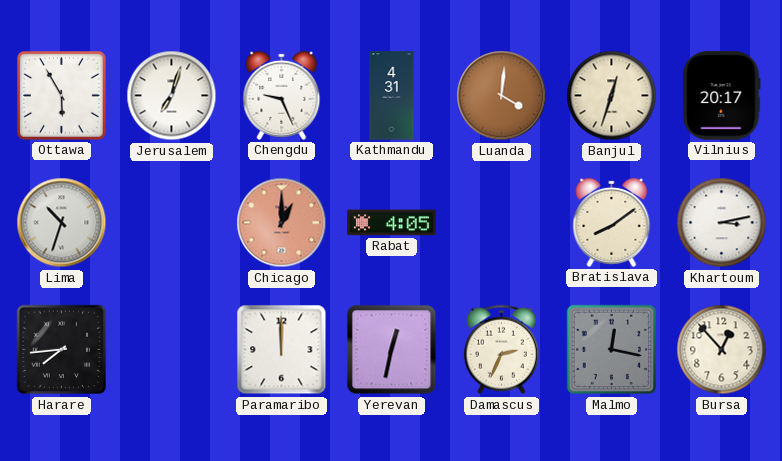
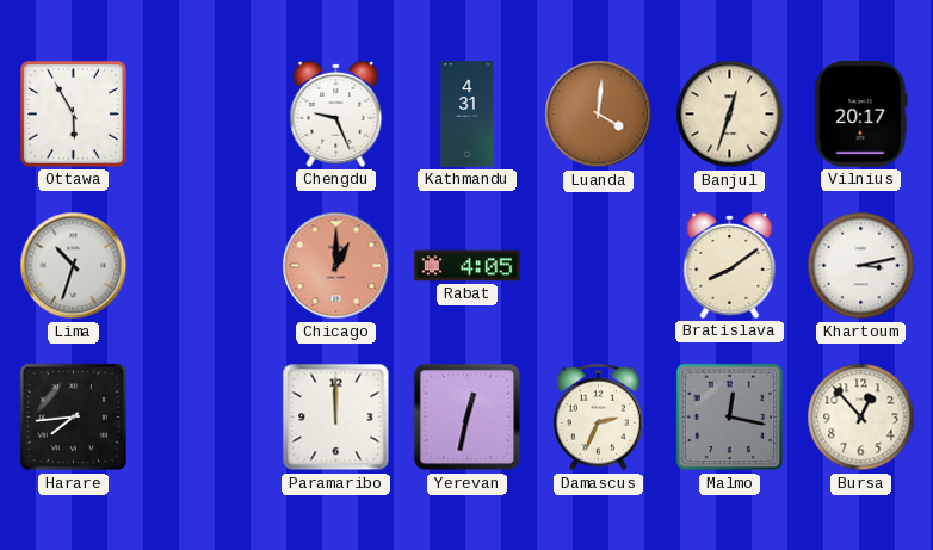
Jerusalem: 7:03 -> none
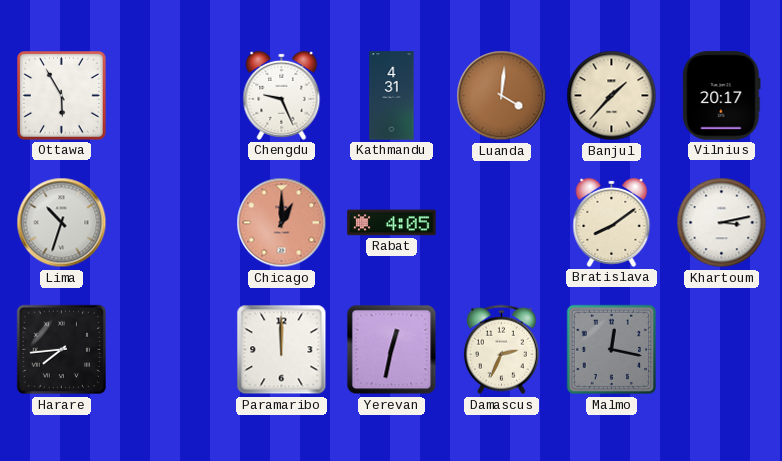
Banjul: 12:33 -> 1:37
Bursa: 12:53 -> none
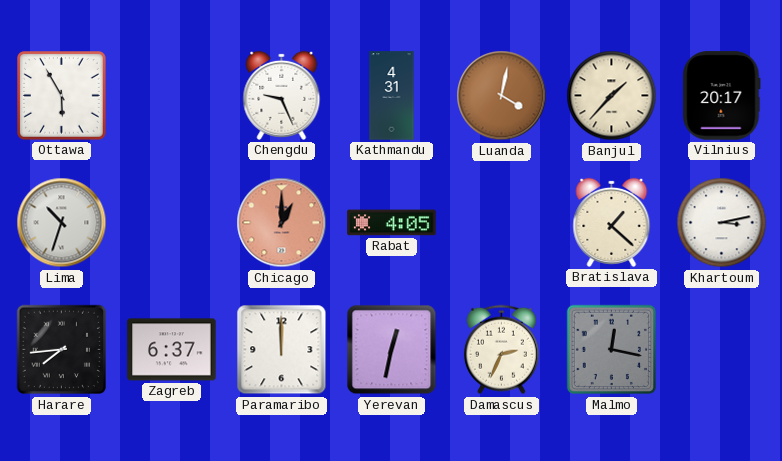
Luanda: 4:01 -> 4:02
Bratislava: 8:09 -> 1:22
Zagreb: none -> 6:37
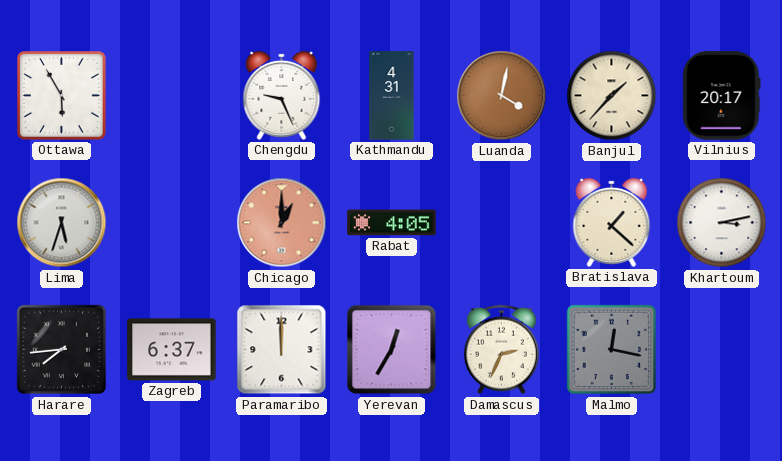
Lima: 10:33 -> 5:33
Yerevan: 12:32 -> 12:35
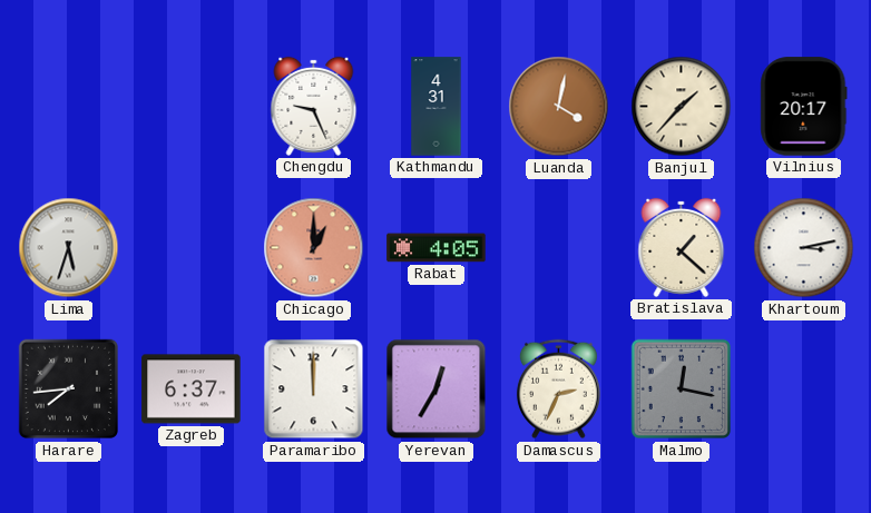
Ottawa: 5:55 -> none
